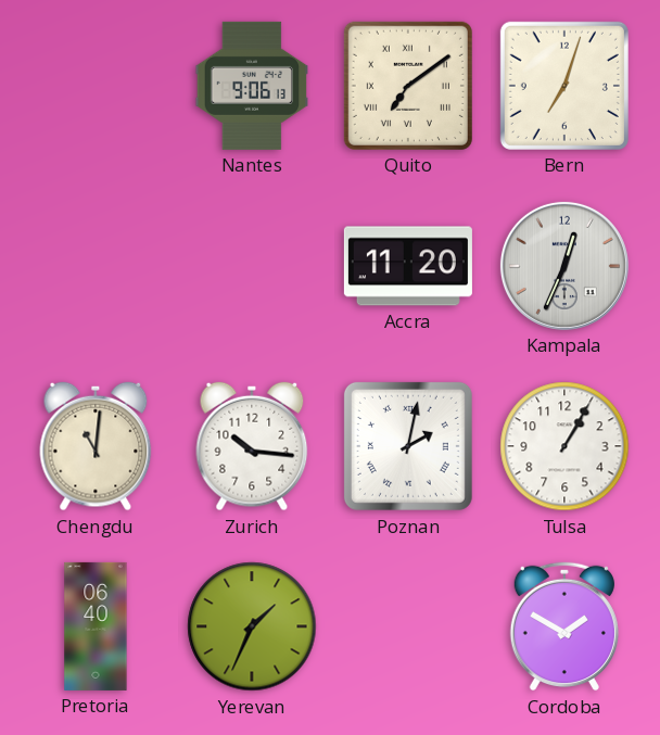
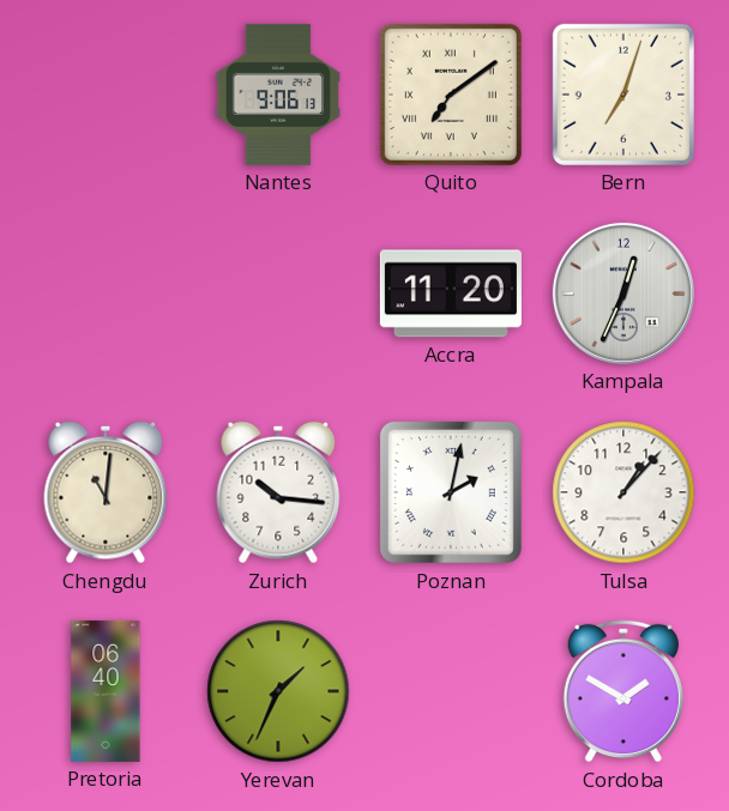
Tulsa: 1:05 -> 1:07
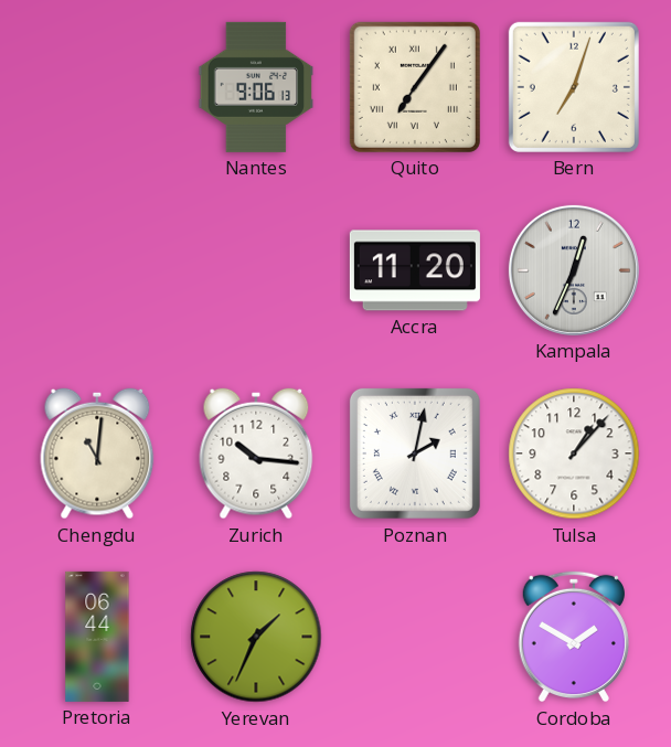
Quito: 7:09 -> 7:06
Pretoria: 06:40 -> 06:44
